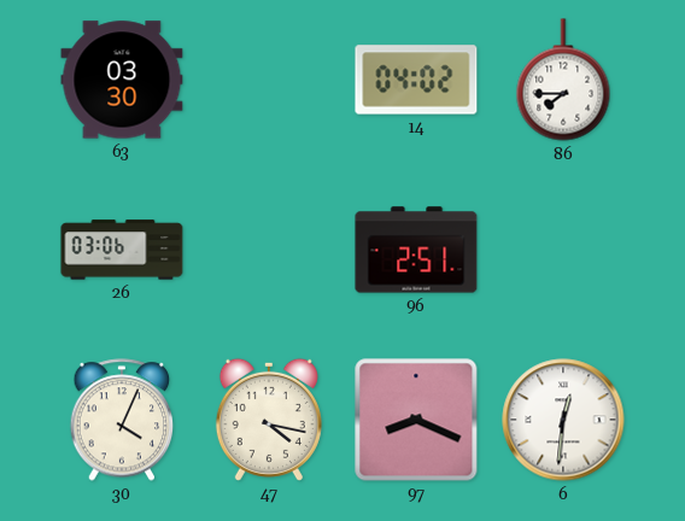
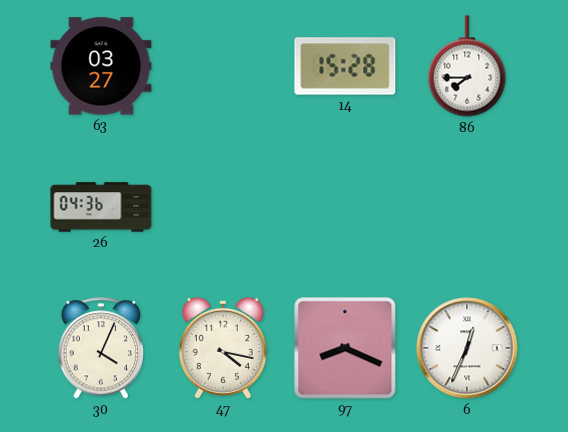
63: 03:30 -> 03:27
14: 04:02 -> 15:28
26: 03:06 -> 04:36
96: 2:51 -> none
6: 12:31 -> 12:34
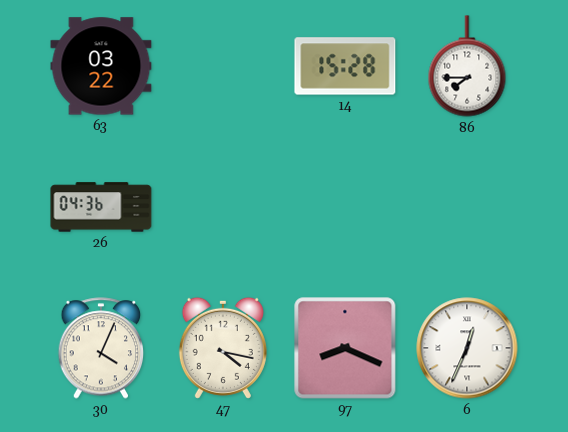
63: 03:27 -> 03:22
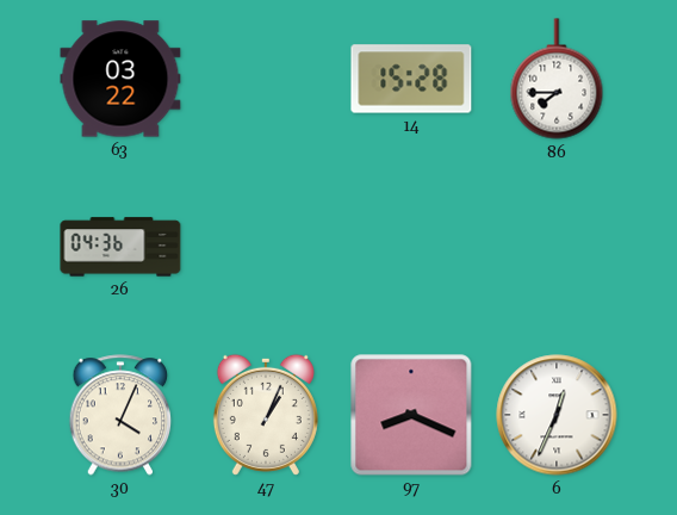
47: 4:17 -> 1:04
